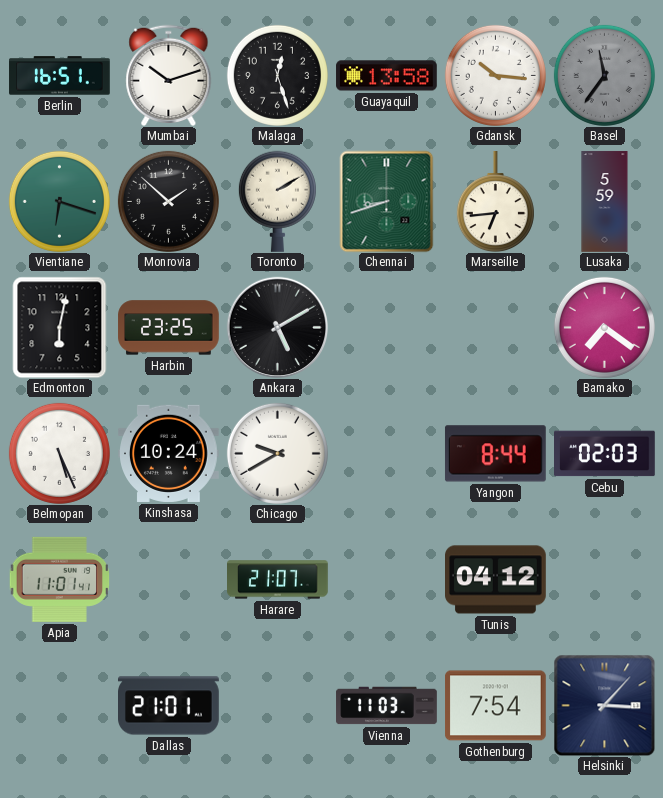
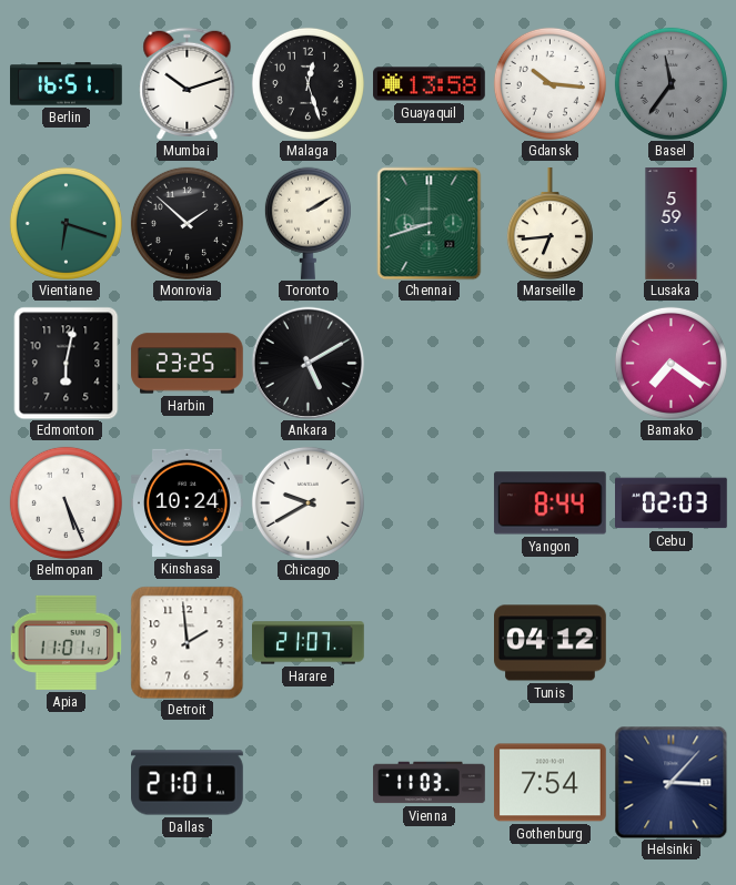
Detroit: none -> 1:59
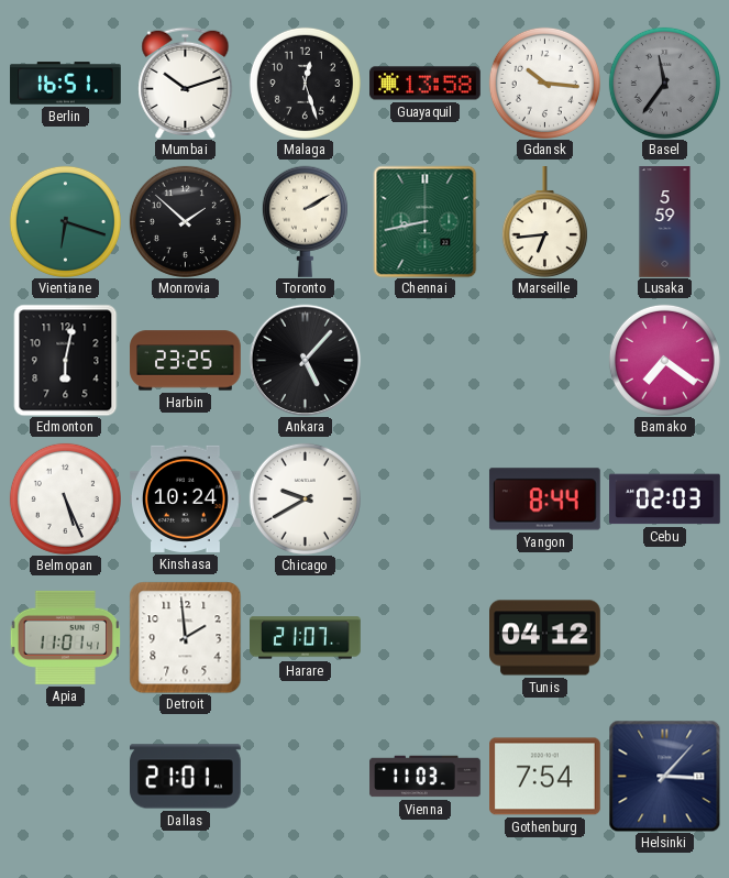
Chennai: 8:42 -> 8:43
Ankara: 5:10 -> 5:07
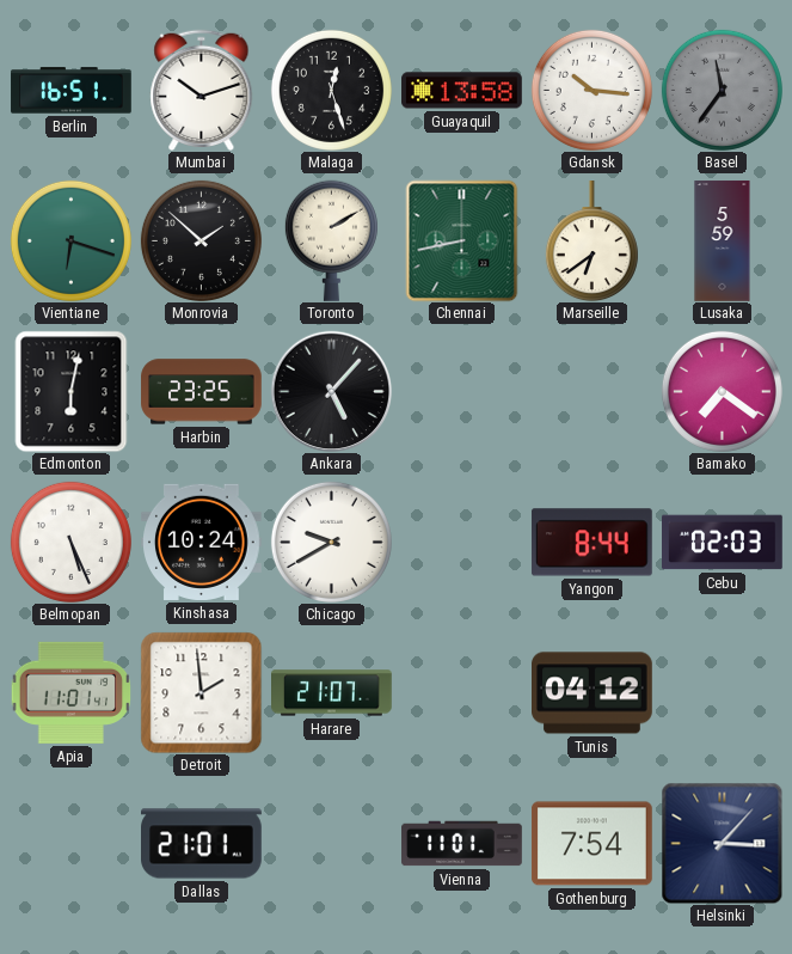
Marseille: 6:44 -> 6:39
Vienna: 11:03 -> 11:01
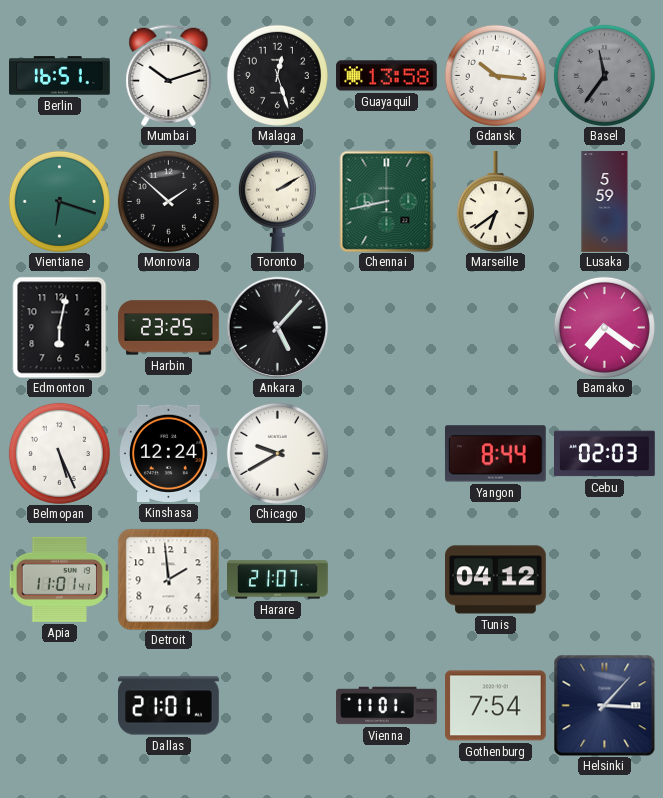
Kinshasa: 10:24 -> 12:24
